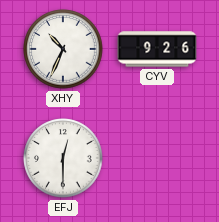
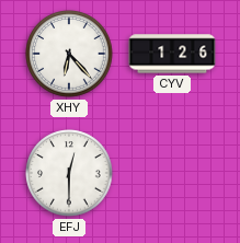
XHY: 10:34 -> 6:23
CYV: 9:26 -> 1:26
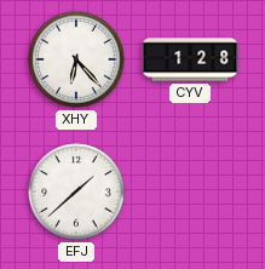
CYV: 1:26 -> 1:28
EFJ: 12:30 -> 1:38
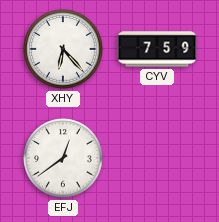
CYV: 1:28 -> 7:59
EFJ: 1:38 -> 12:39
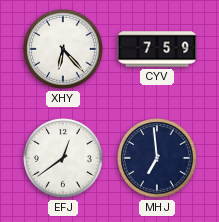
MHJ: none -> 6:59
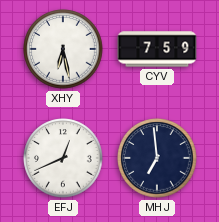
XHY: 6:23 -> 6:28
EFJ: 12:39 -> 12:41
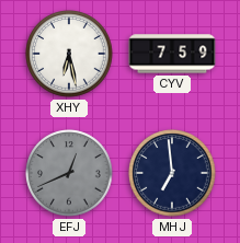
EFJ dial: white -> grey
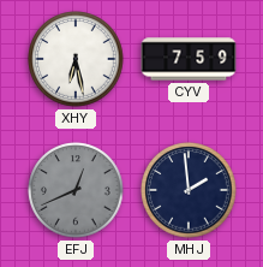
MHJ: 6:59 -> 1:59
